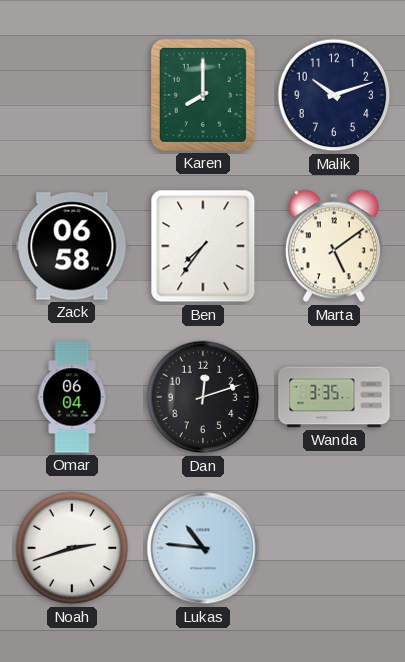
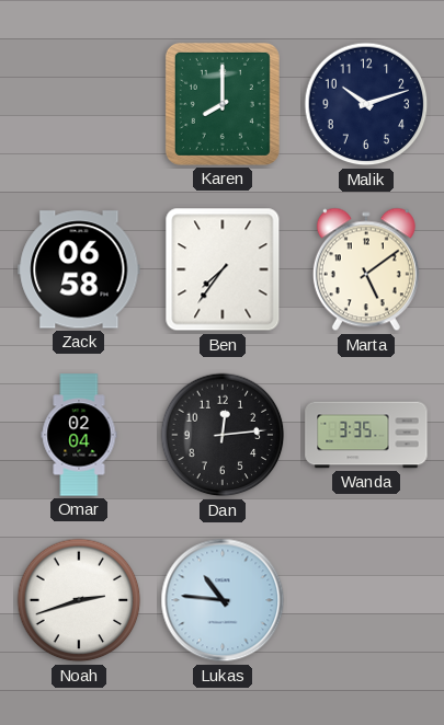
Omar: 06:04 -> 02:04
Dan: 12:12 -> 12:14
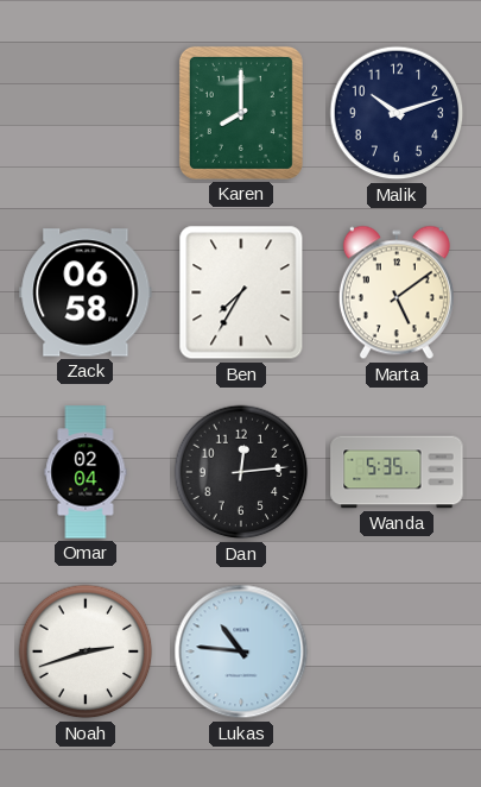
Ben: 7:36 -> 7:35
Wanda: 3:35 -> 5:35
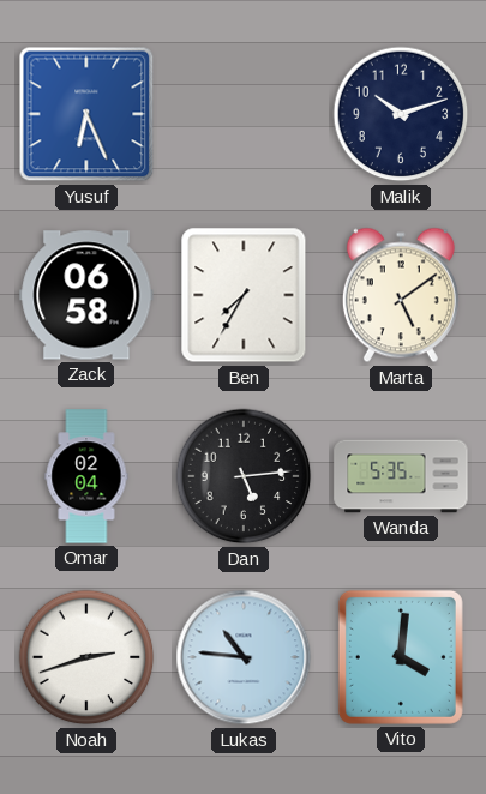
Yusuf: none -> 6:26
Karen: 8:00 -> none
Dan: 12:14 -> 5:14
Vito: none -> 4:01
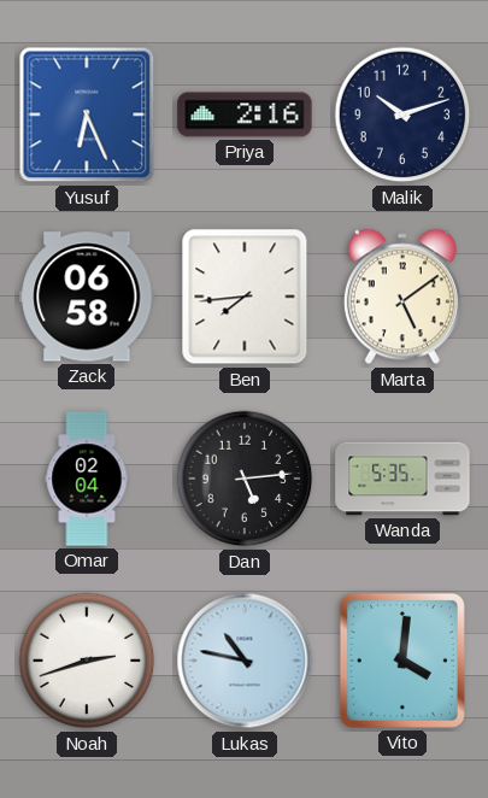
Priya: none -> 2:16
Ben: 7:35 -> 7:44
Lukas: 10:46 -> 10:47
